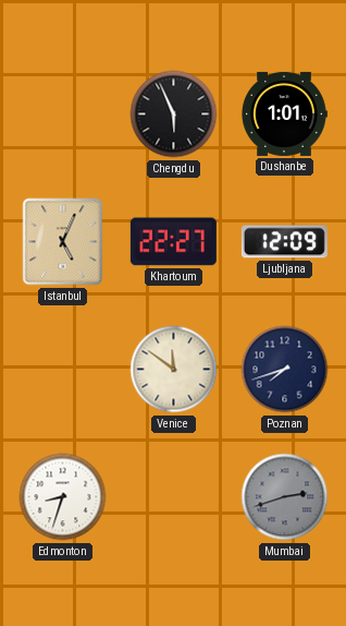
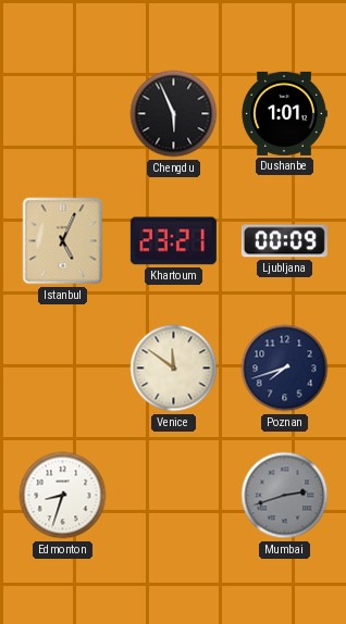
Khartoum: 22:27 -> 23:21
Ljubljana: 12:09 -> 00:09
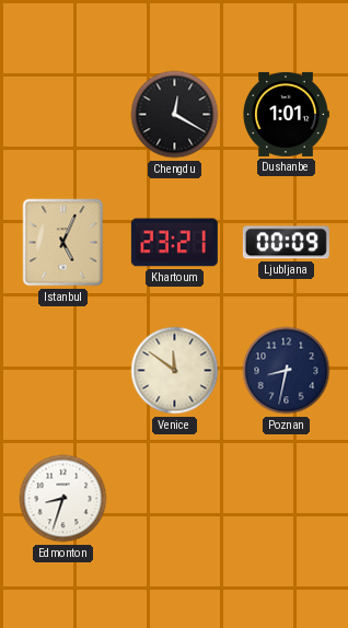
Chengdu: 5:56 -> 12:20
Poznan: 7:42 -> 8:32
Mumbai: 2:42 -> none
